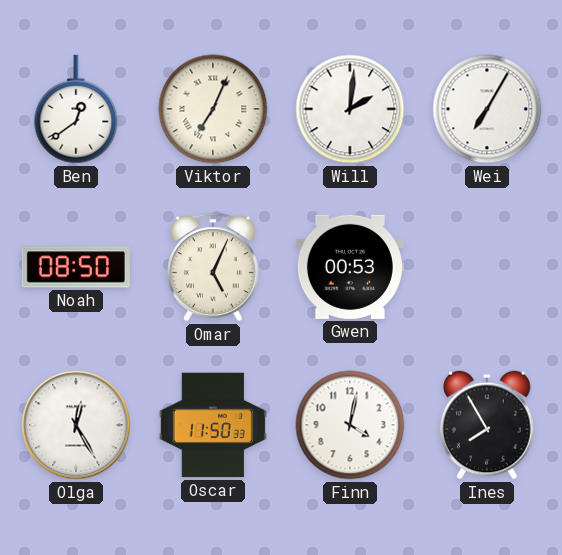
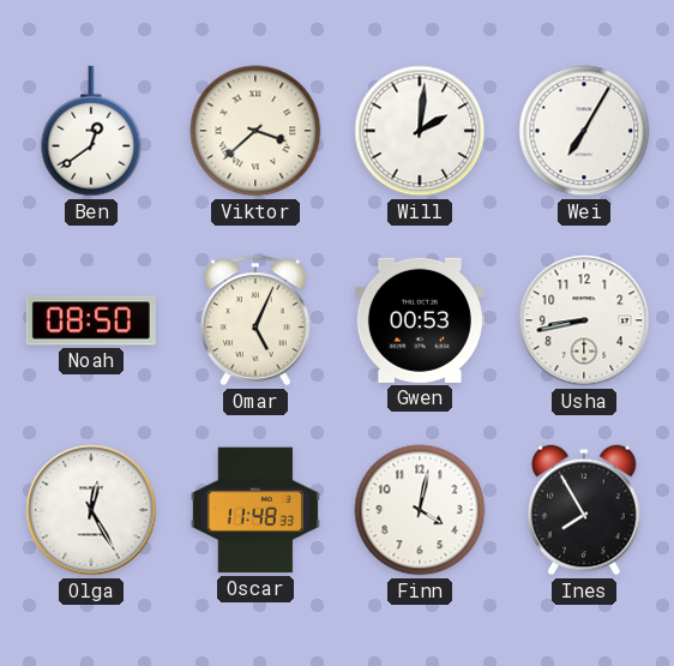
Viktor: 7:04 -> 3:38
Usha: none -> 8:43
Oscar: 11:50 -> 11:48
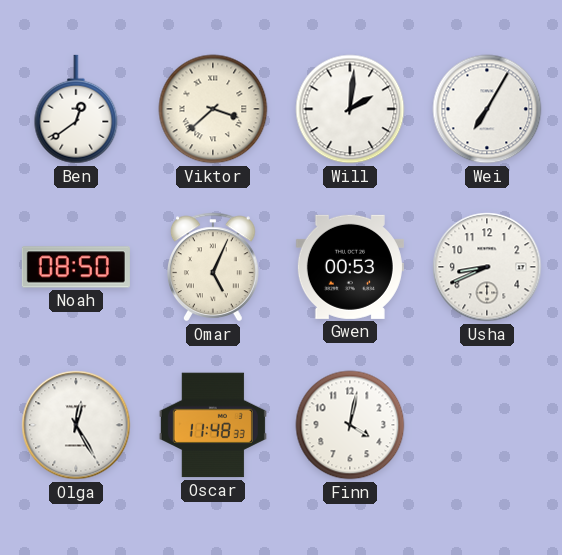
Usha: 8:43 -> 8:41
Ines: 7:55 -> none
